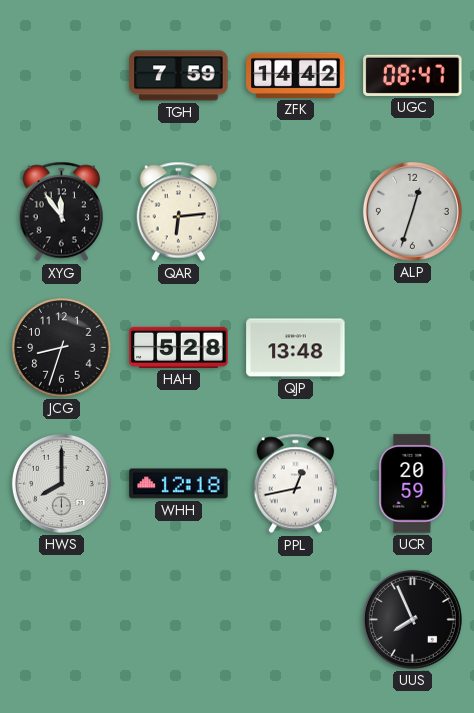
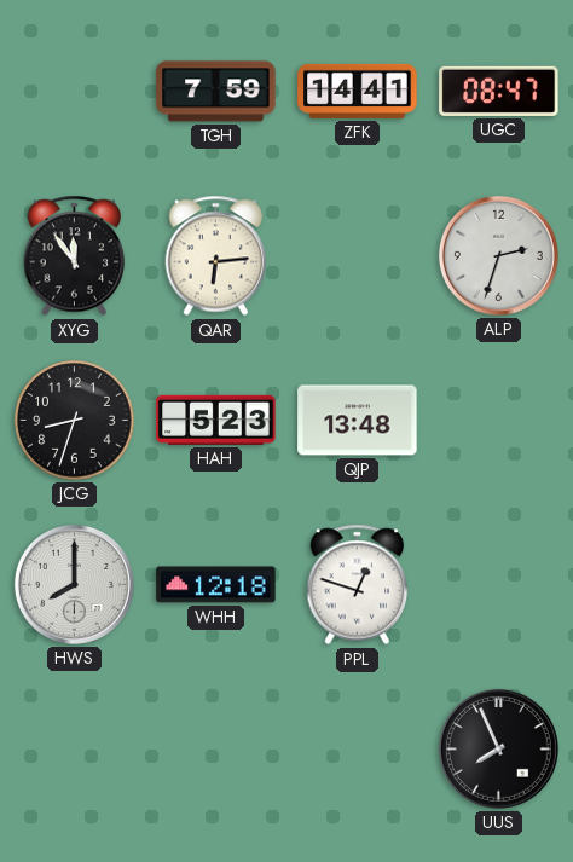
ZFK: 14:42 -> 14:41
ALP: 12:33 -> 2:33
HAH: 5:28 -> 5:23
PPL: 12:43 -> 12:48
UCR: 20:59 -> none
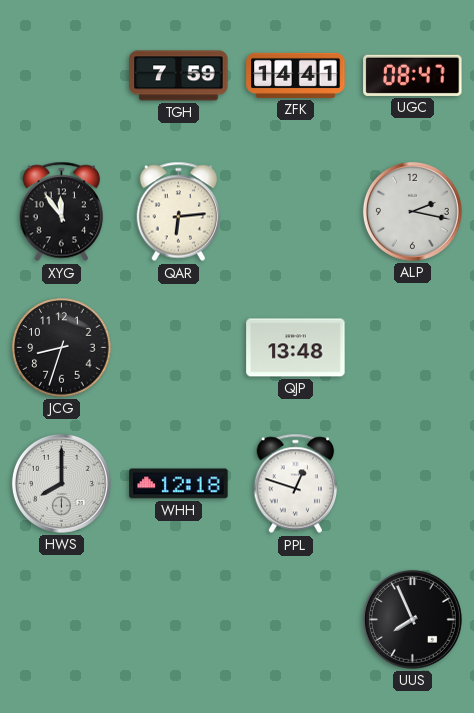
ALP: 2:33 -> 2:17
HAH: 5:23 -> none
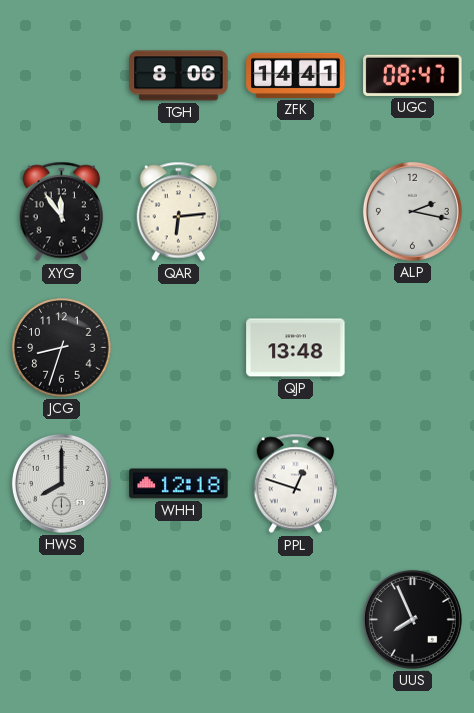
TGH: 7:59 -> 8:06
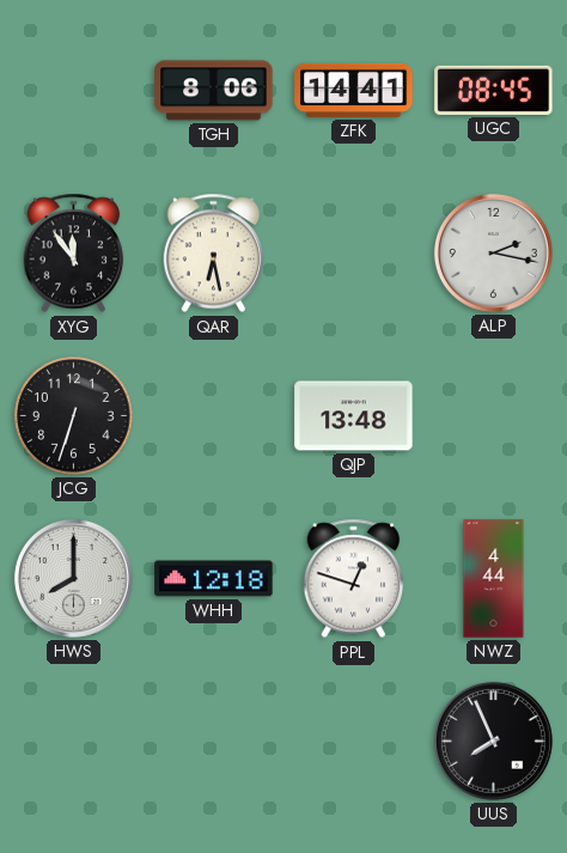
UGC: 08:47 -> 08:45
QAR: 6:14 -> 6:28
JCG: 8:33 -> 6:33
NWZ: none -> 4:44
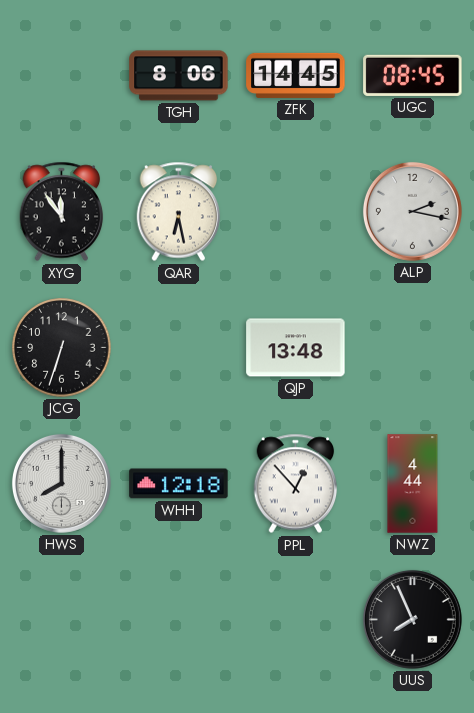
ZFK: 14:41 -> 14:45
PPL: 12:48 -> 12:53
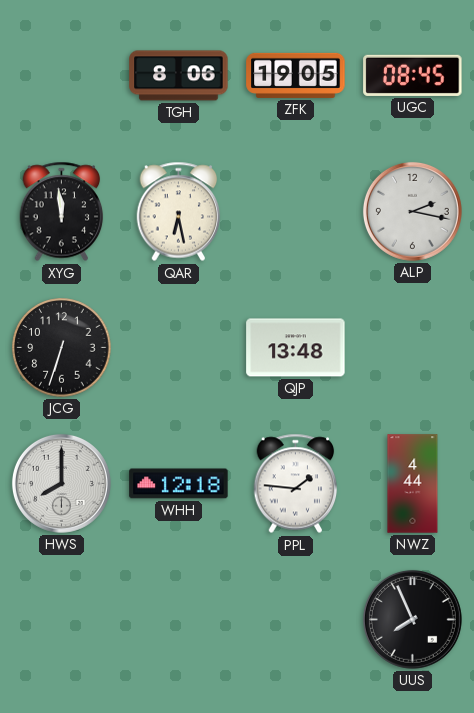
ZFK: 14:45 -> 19:05
XYG: 11:54 -> 11:59
PPL: 12:53 -> 1:46
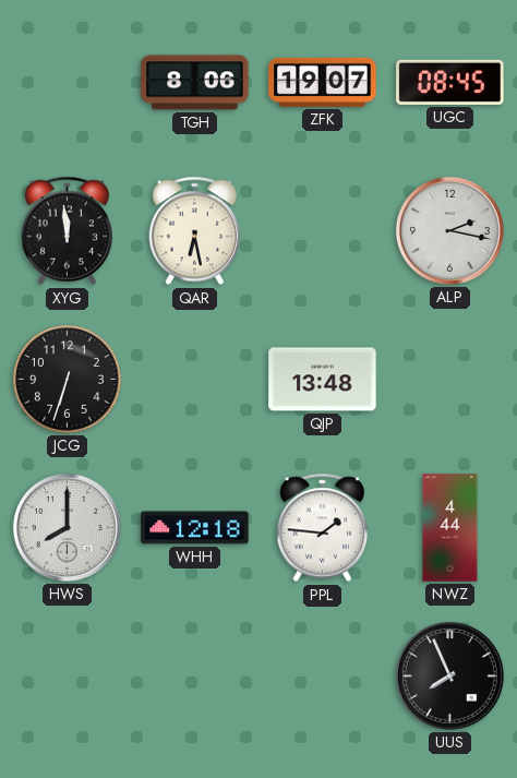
ZFK: 19:05 -> 19:07
